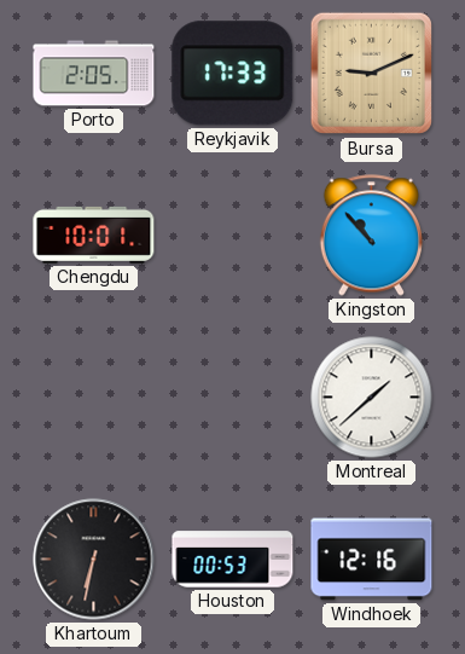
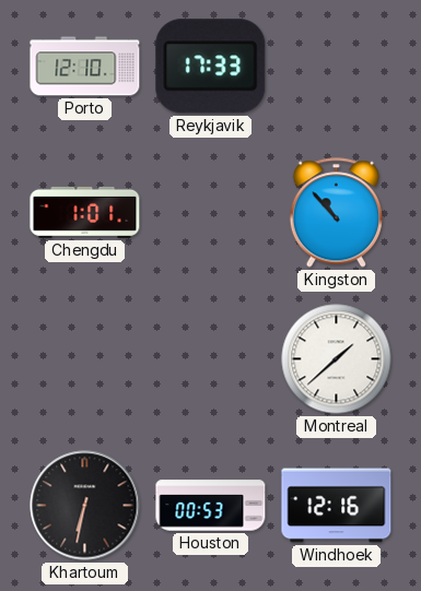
Porto: 2:05 -> 12:10
Bursa: 9:11 -> none
Chengdu: 10:01 -> 1:01
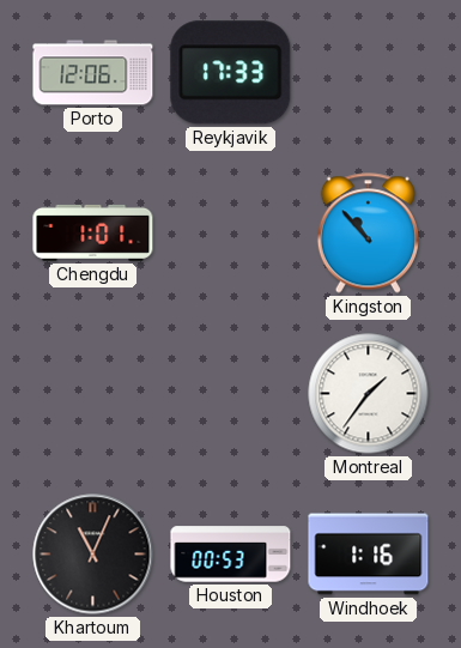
Porto: 12:10 -> 12:06
Montreal: 1:38 -> 1:36
Khartoum: 6:32 -> 11:04
Windhoek: 12:16 -> 1:16
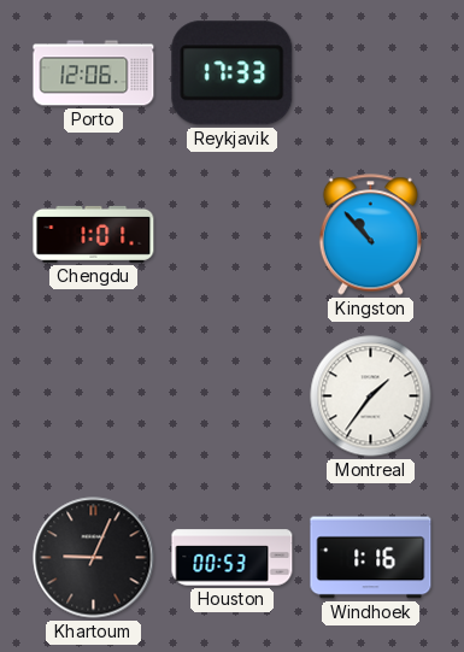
Khartoum: 11:04 -> 9:04
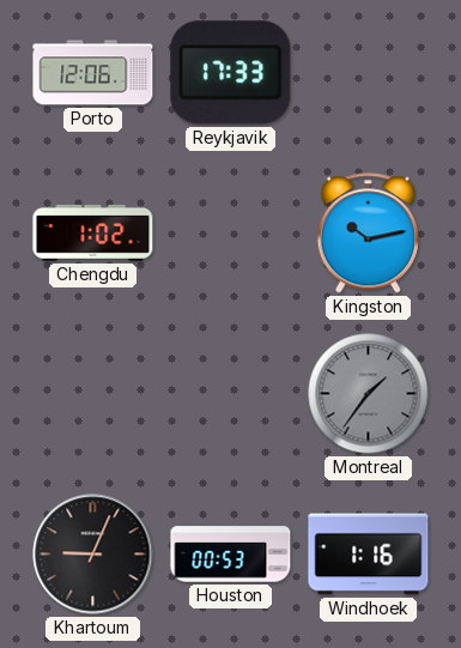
Chengdu: 1:01 -> 1:02
Kingston: 10:53 -> 10:13
Montreal dial: white -> grey
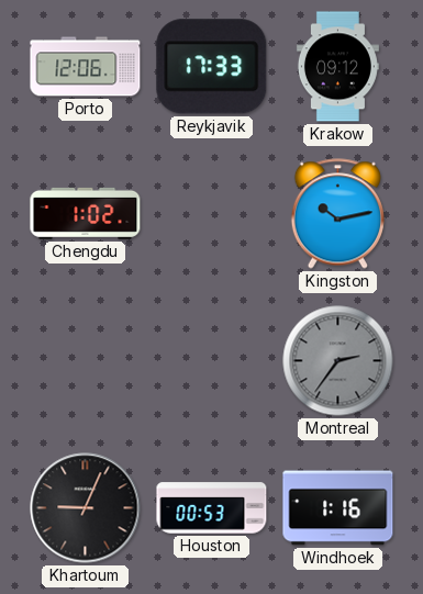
Krakow: none -> 09:12
Montreal: 1:36 -> 2:36
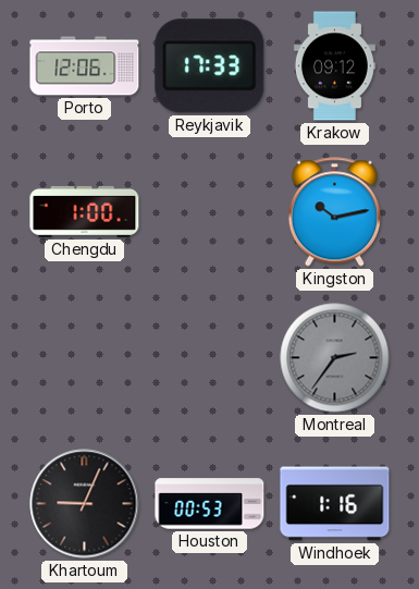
Chengdu: 1:02 -> 1:00
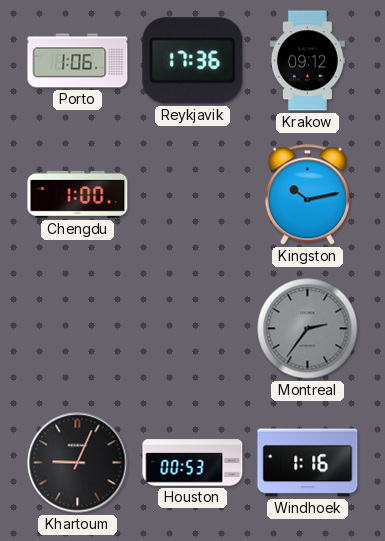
Porto: 12:06 -> 1:06
Reykjavik: 17:33 -> 17:36
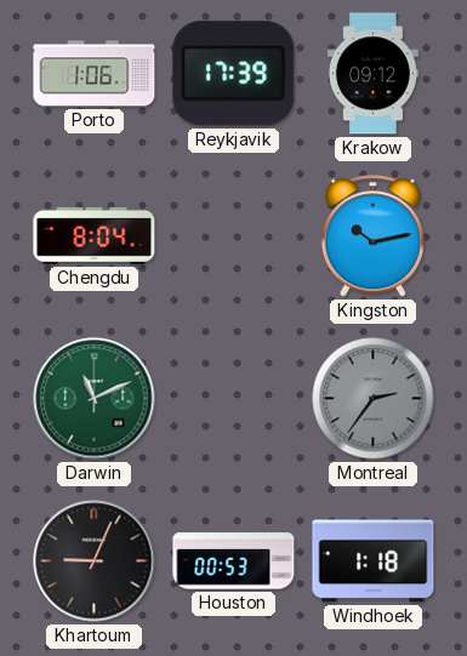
Reykjavik: 17:36 -> 17:39
Chengdu: 1:00 -> 8:04
Darwin: none -> 11:11
Windhoek: 1:16 -> 1:18
